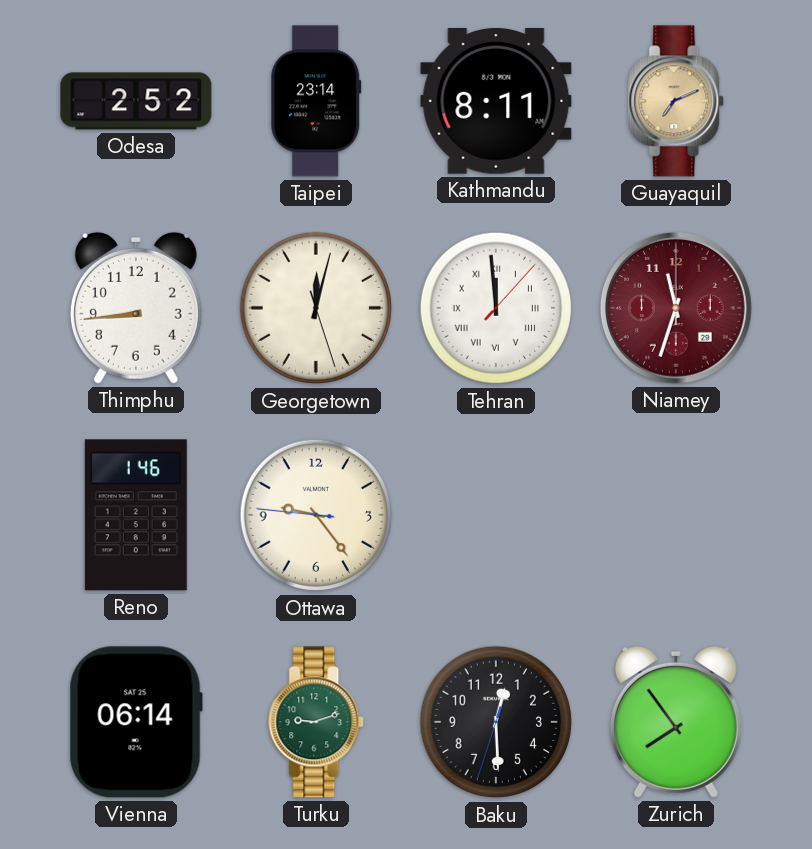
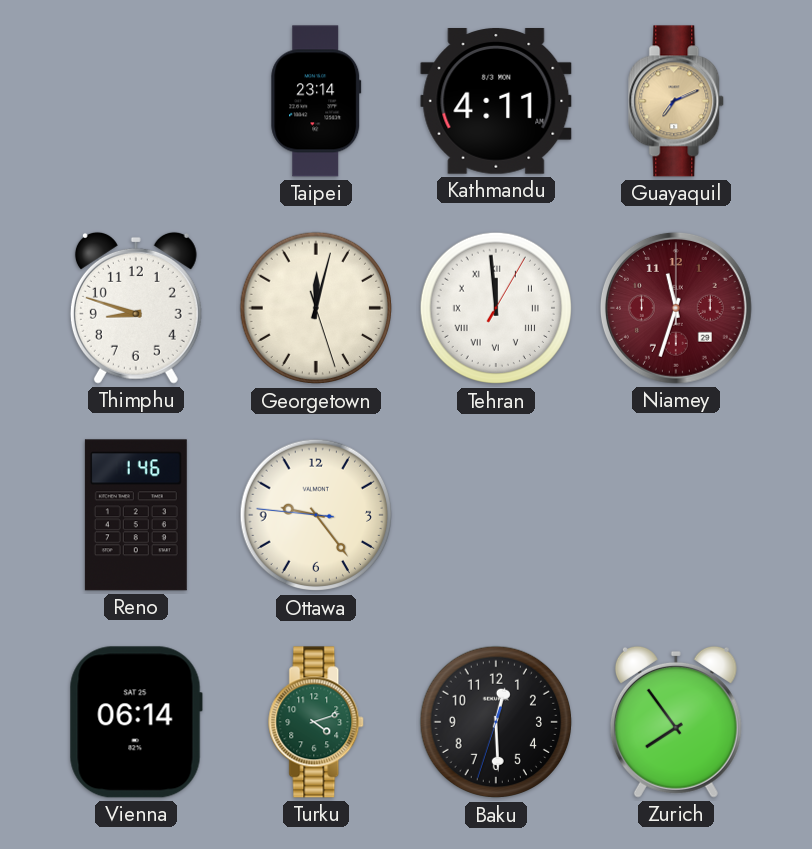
Odesa: 2:52 -> none
Kathmandu: 8:11 -> 4:11
Thimphu: 8:44 -> 8:48
Tehran: 11:59:07 -> 11:59:05
Turku: 9:12 -> 4:12
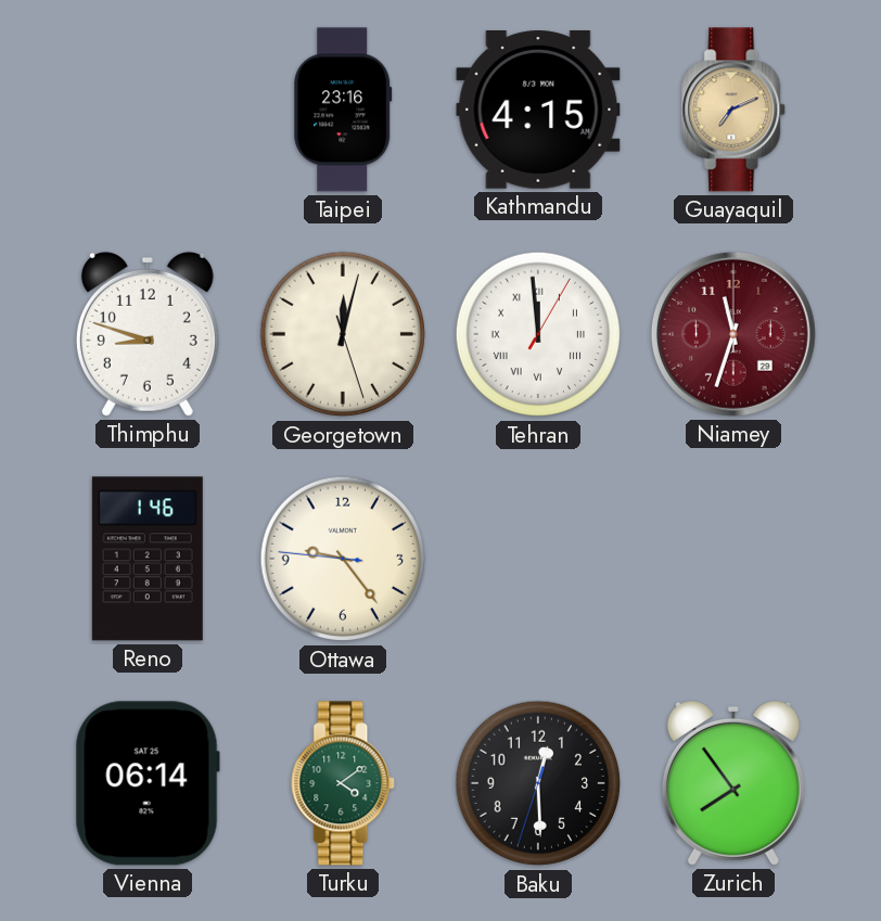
Taipei: 23:14 -> 23:16
Kathmandu: 4:11 -> 4:15
Turku: 4:12 -> 4:09
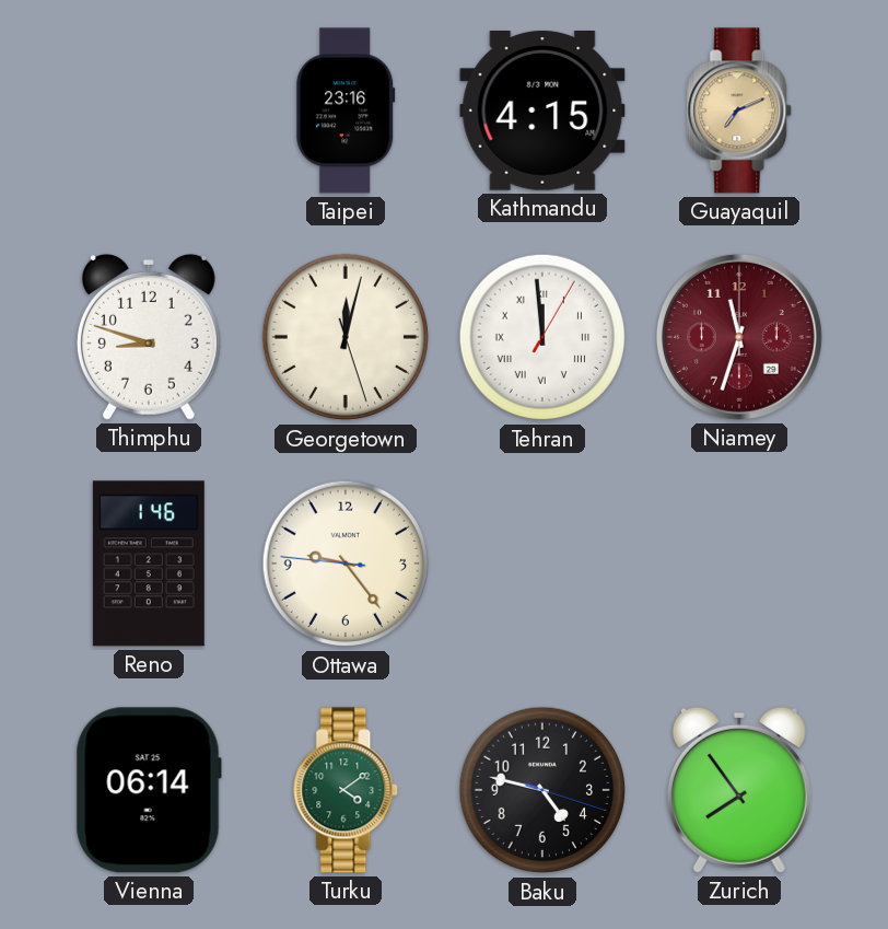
Baku: 12:29 -> 4:47
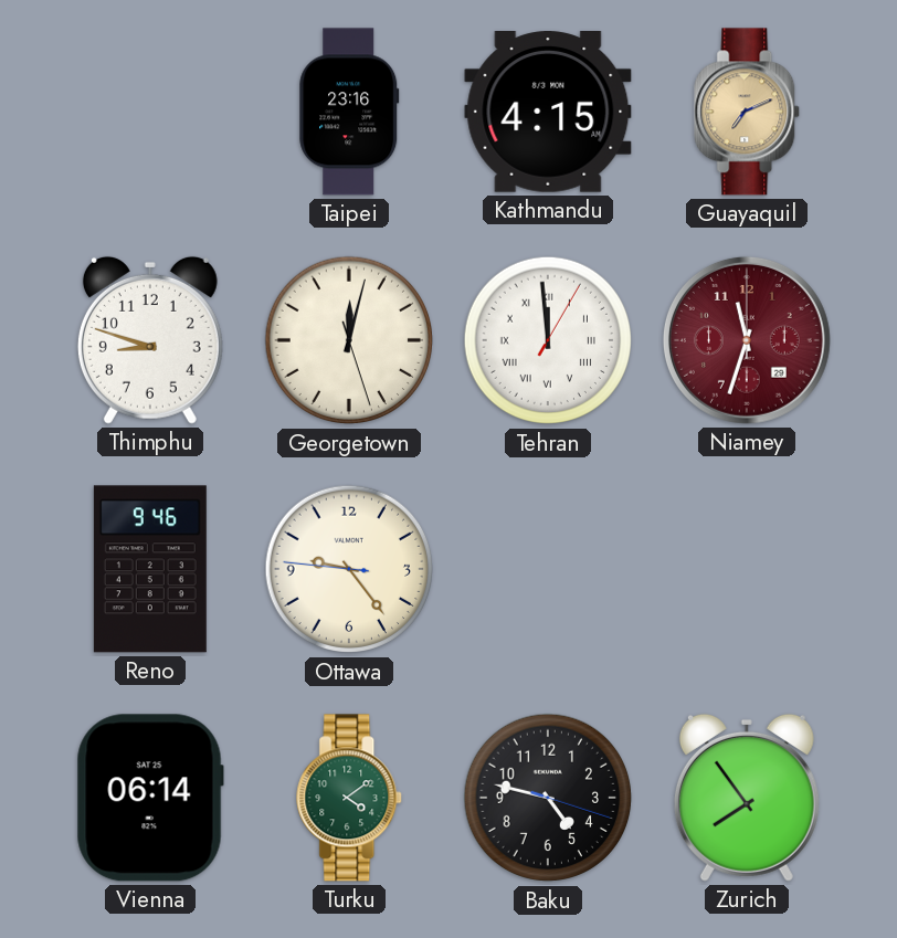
Reno: 1:46 -> 9:46
